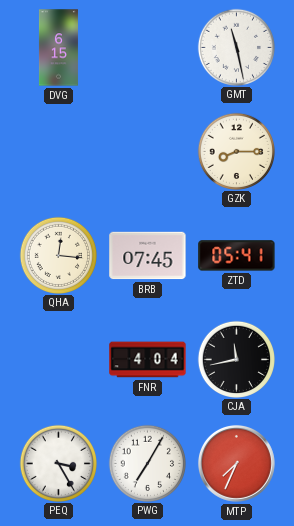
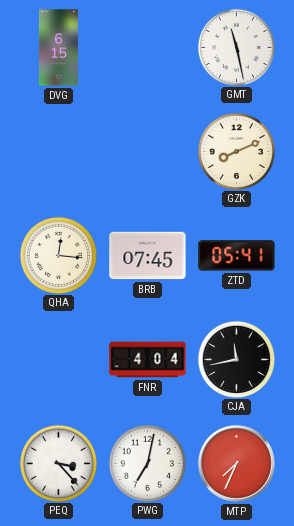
GZK: 8:15 -> 8:11
PEQ: 3:25 -> 3:23
PWG: 7:05 -> 7:02
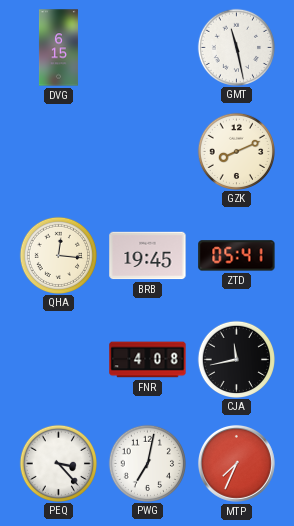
BRB: 07:45 -> 19:45
FNR: 4:04 -> 4:08
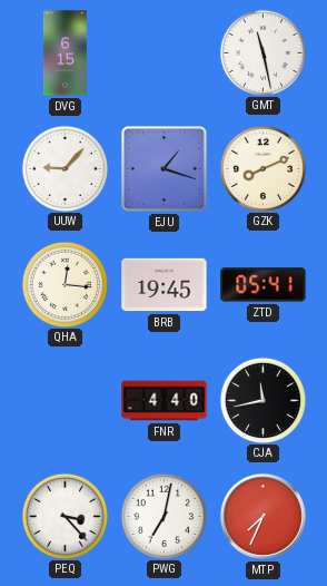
UUW: none -> 9:07
EJU: none -> 1:18
FNR: 4:08 -> 4:40
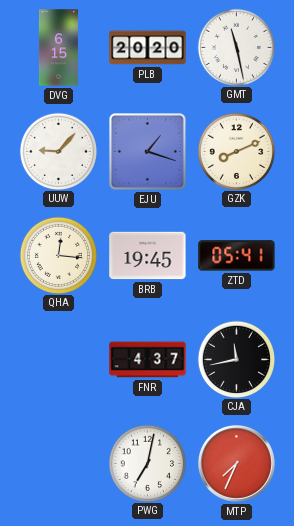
PLB: none -> 20:20
FNR: 4:40 -> 4:37
PEQ: 3:23 -> none
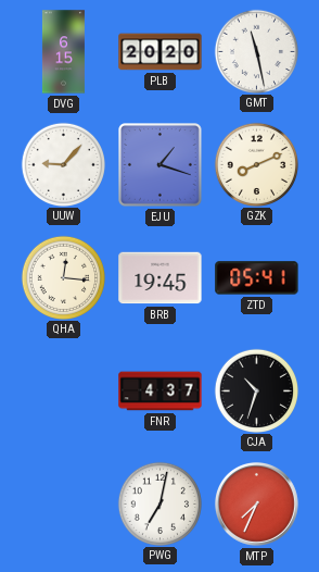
CJA: 11:43 -> 10:33
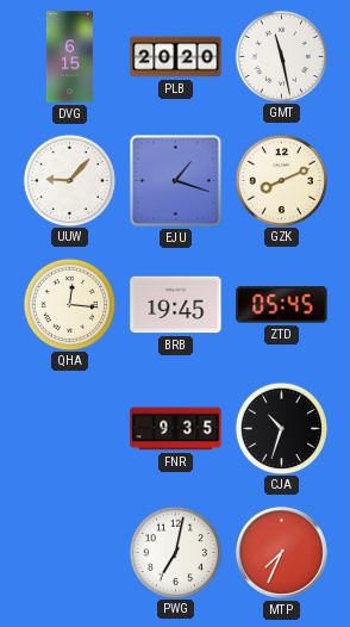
ZTD: 05:41 -> 05:45
FNR: 4:37 -> 9:35
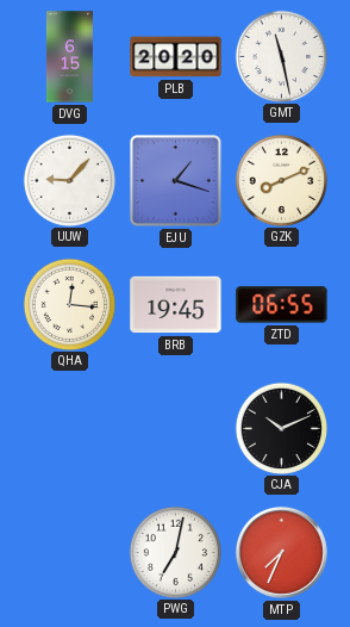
ZTD: 05:45 -> 06:55
FNR: 9:35 -> none
CJA: 10:33 -> 10:11
